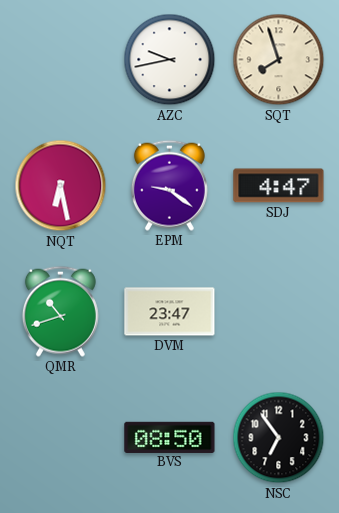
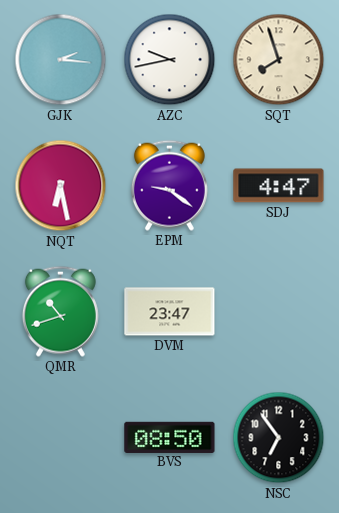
GJK: none -> 2:16
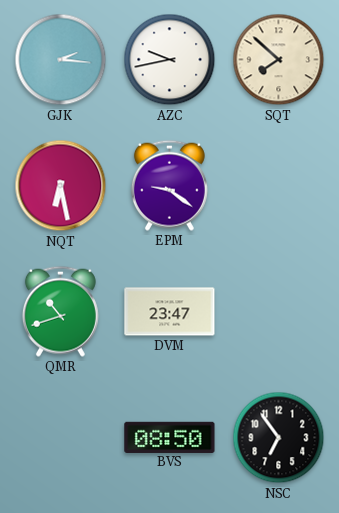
SQT: 7:57 -> 7:52
SDJ: 4:47 -> none
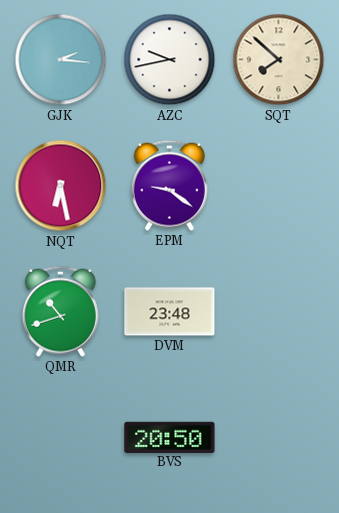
DVM: 23:47 -> 23:48
BVS: 08:50 -> 20:50
NSC: 6:54 -> none
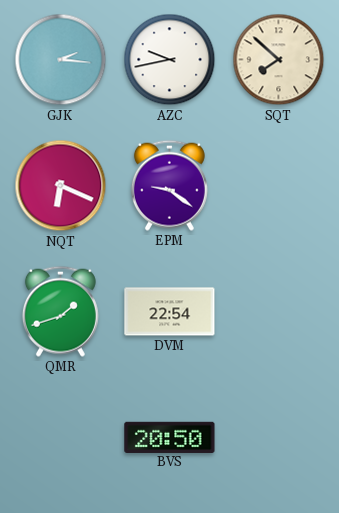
NQT: 6:28 -> 6:19
QMR: 10:42 -> 1:42
DVM: 23:48 -> 22:54
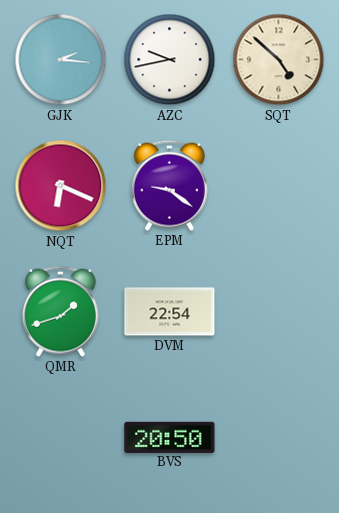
SQT: 7:52 -> 4:52
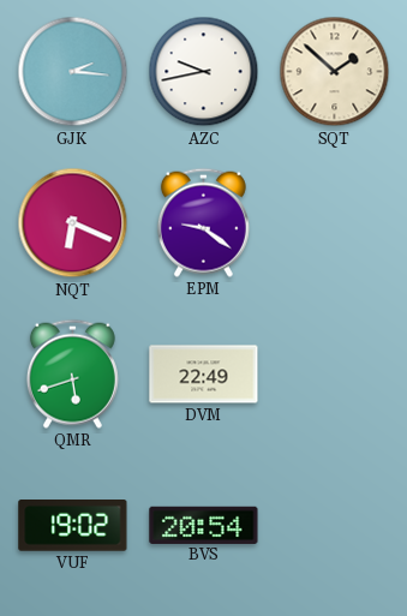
SQT: 4:52 -> 1:52
QMR: 1:42 -> 5:42
DVM: 22:54 -> 22:49
VUF: none -> 19:02
BVS: 20:50 -> 20:54
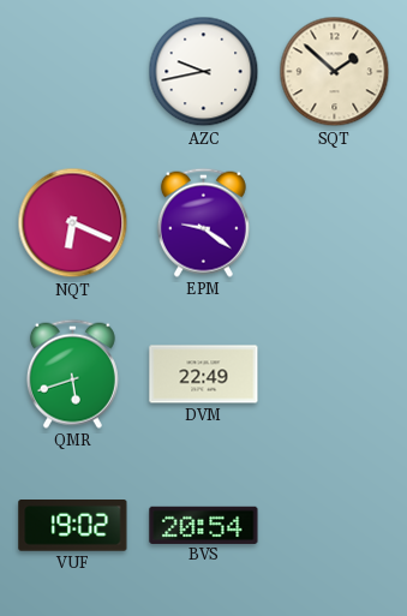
GJK: 2:16 -> none
